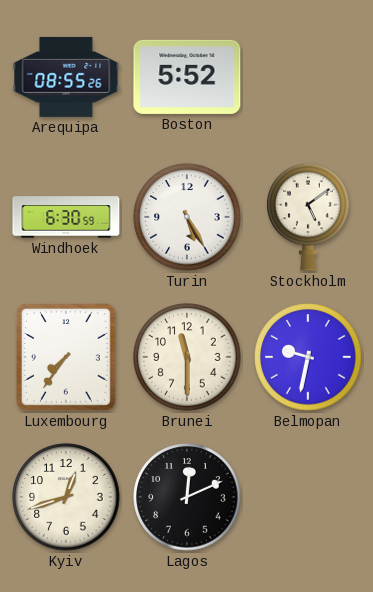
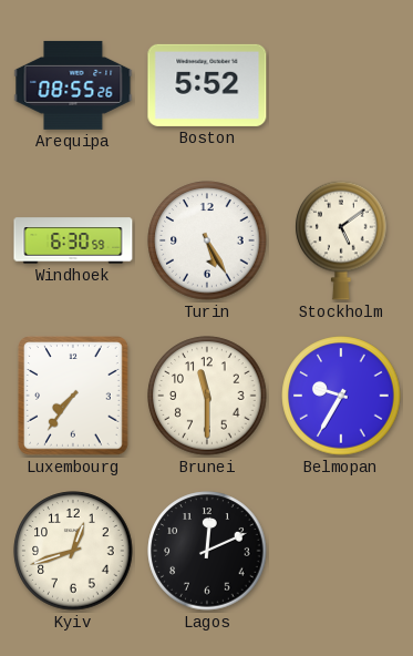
Belmopan: 9:32 -> 9:35
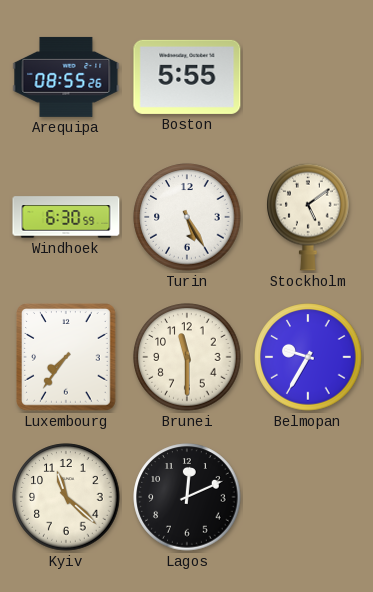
Boston: 5:52 -> 5:55
Kyiv: 12:42 -> 11:22
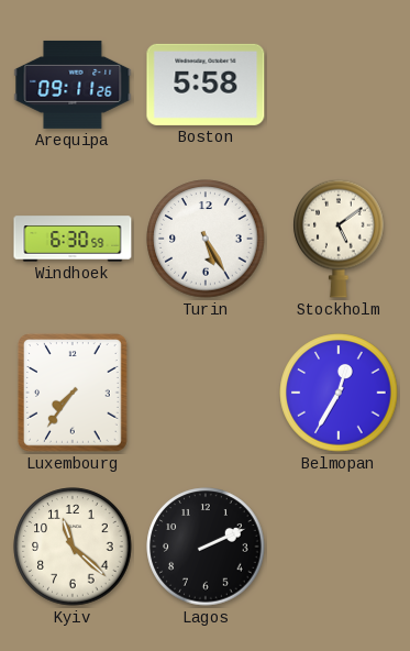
Arequipa: 08:55 -> 09:11
Boston: 5:55 -> 5:58
Brunei: 11:30 -> none
Belmopan: 9:35 -> 12:35
Lagos: 12:11 -> 2:11
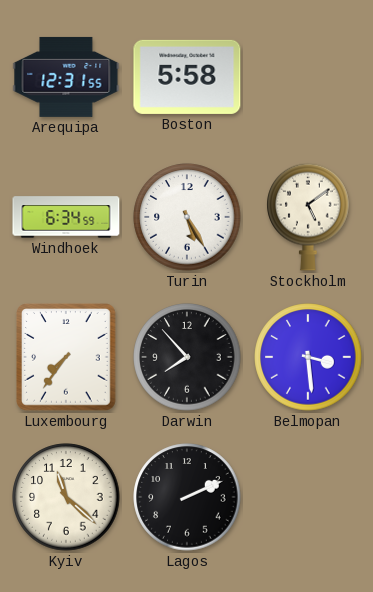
Arequipa: 09:11 -> 12:31
Windhoek: 6:30 -> 6:34
Darwin: none -> 7:53
Belmopan: 12:35 -> 3:29
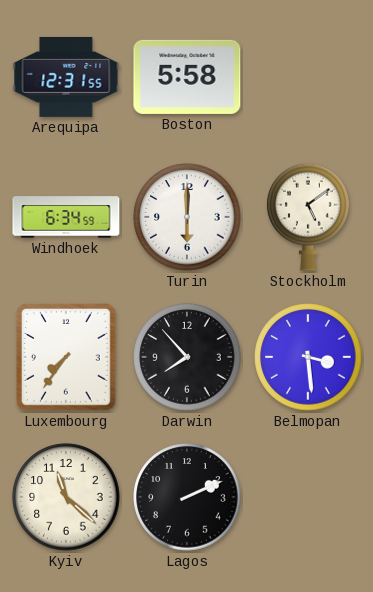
Turin: 5:25 -> 6:00
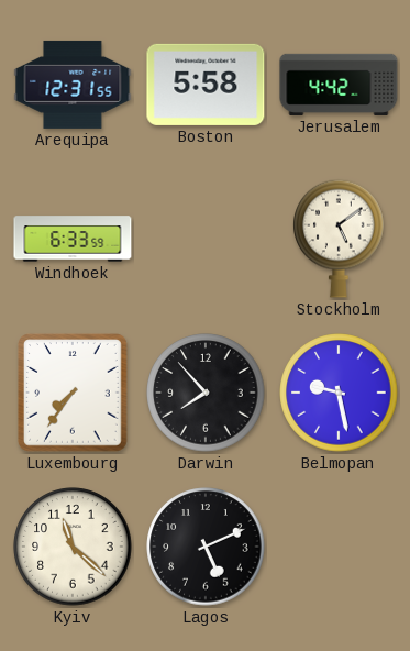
Jerusalem: none -> 4:42
Windhoek: 6:34 -> 6:33
Turin: 6:00 -> none
Belmopan: 3:29 -> 9:28
Lagos: 2:11 -> 5:11
